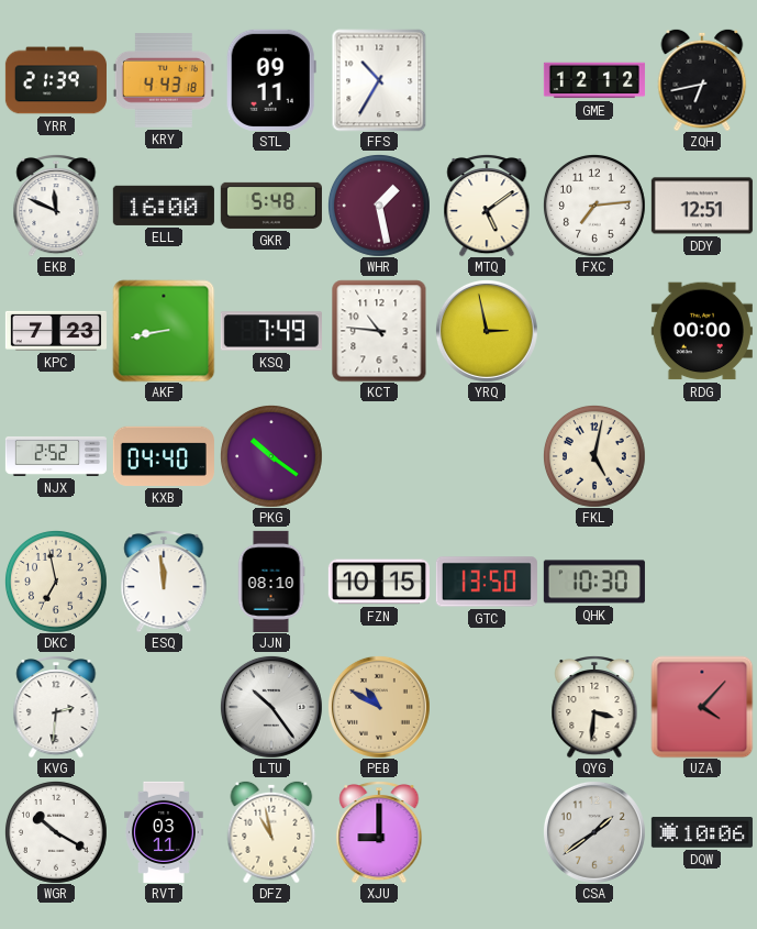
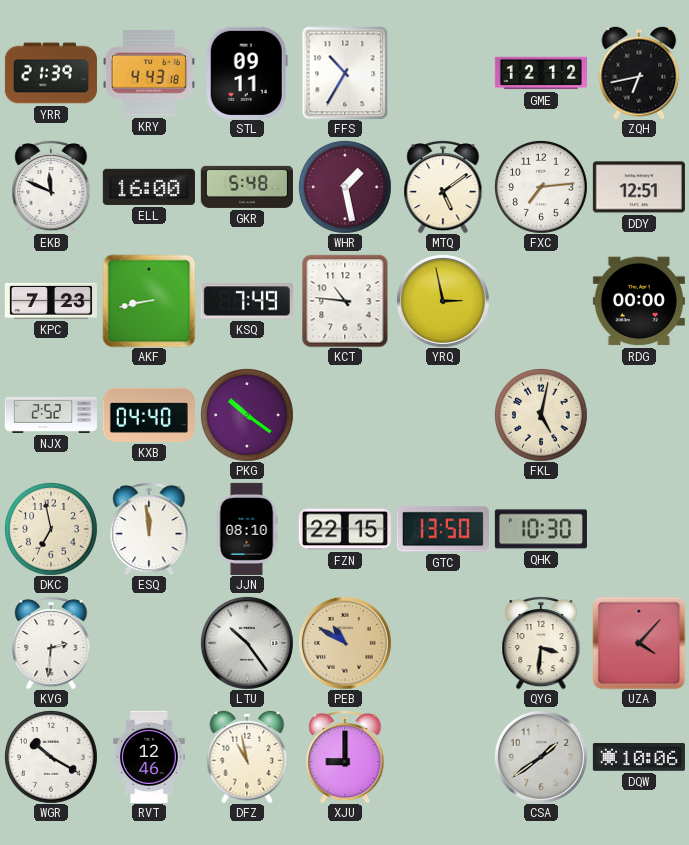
FZN: 10:15 -> 22:15
RVT: 03:11 -> 12:46
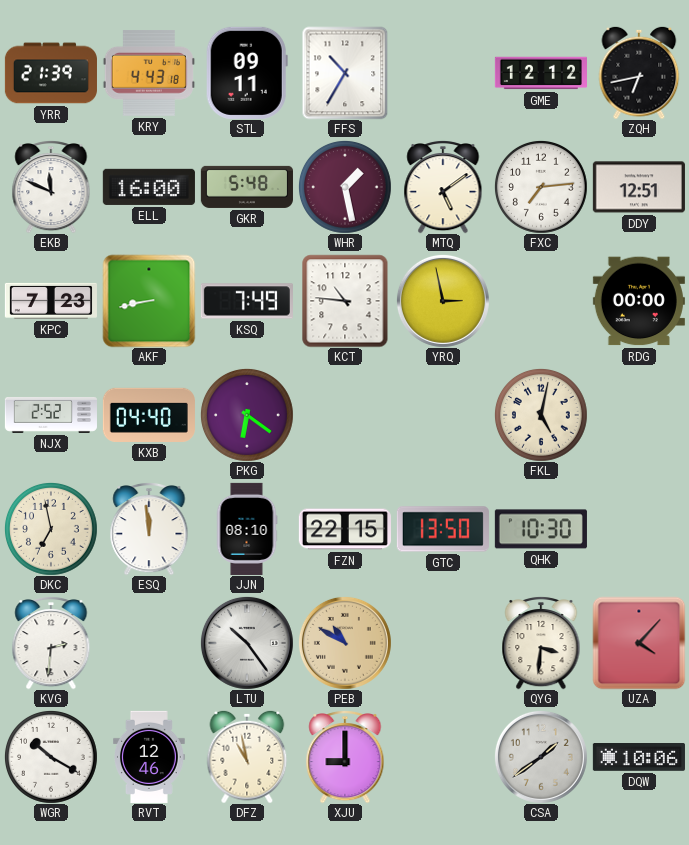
PKG: 10:21 -> 6:21
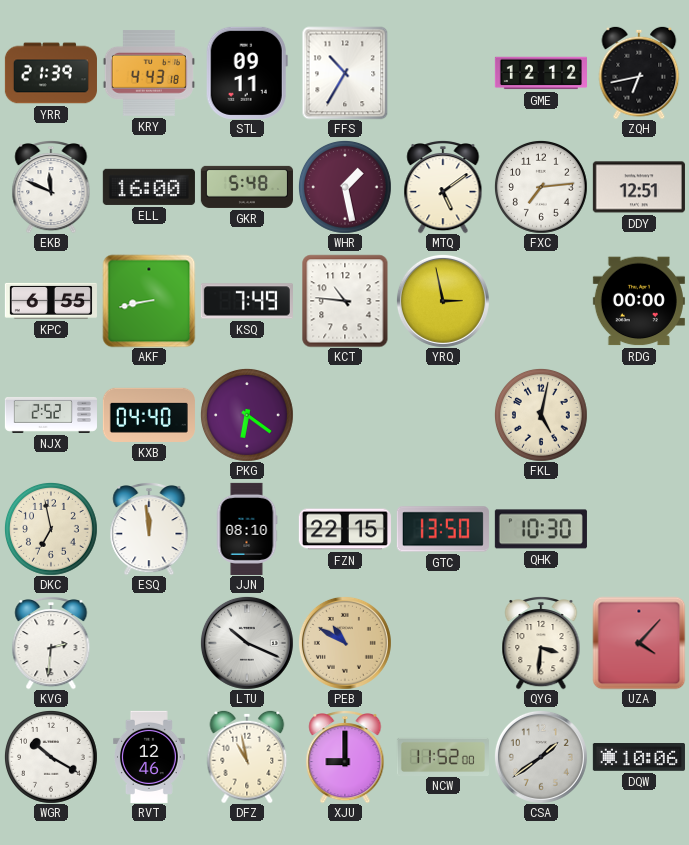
KPC: 7:23 -> 6:55
LTU: 10:24 -> 10:19
NCW: none -> 11:52
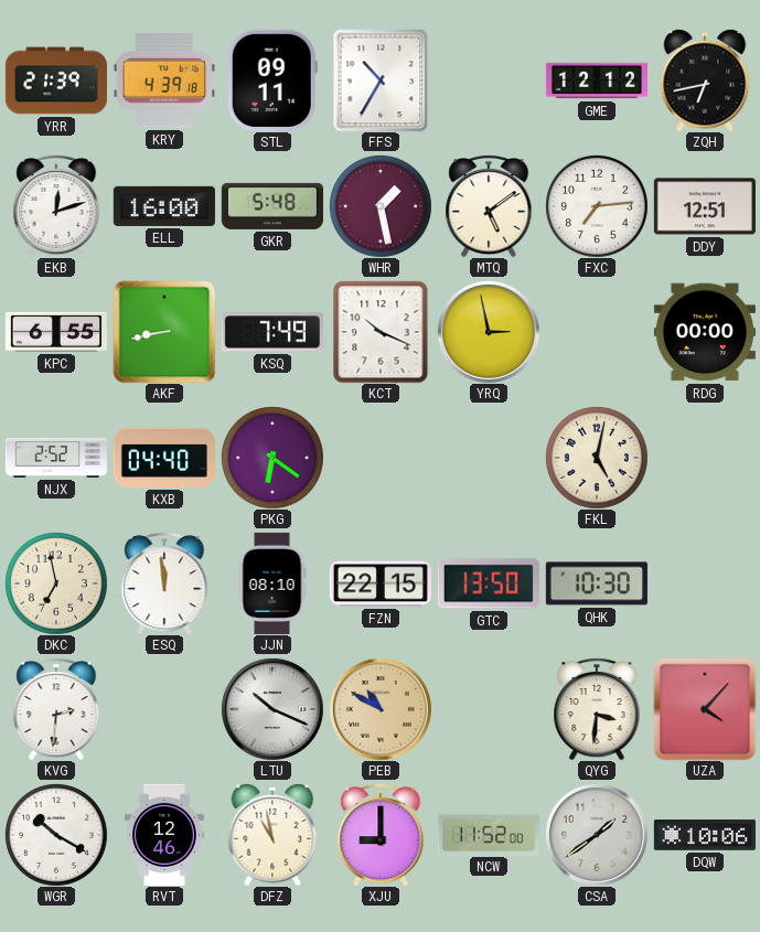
KRY: 4:43 -> 4:39
EKB: 11:49 -> 12:12
KCT: 10:46 -> 10:19
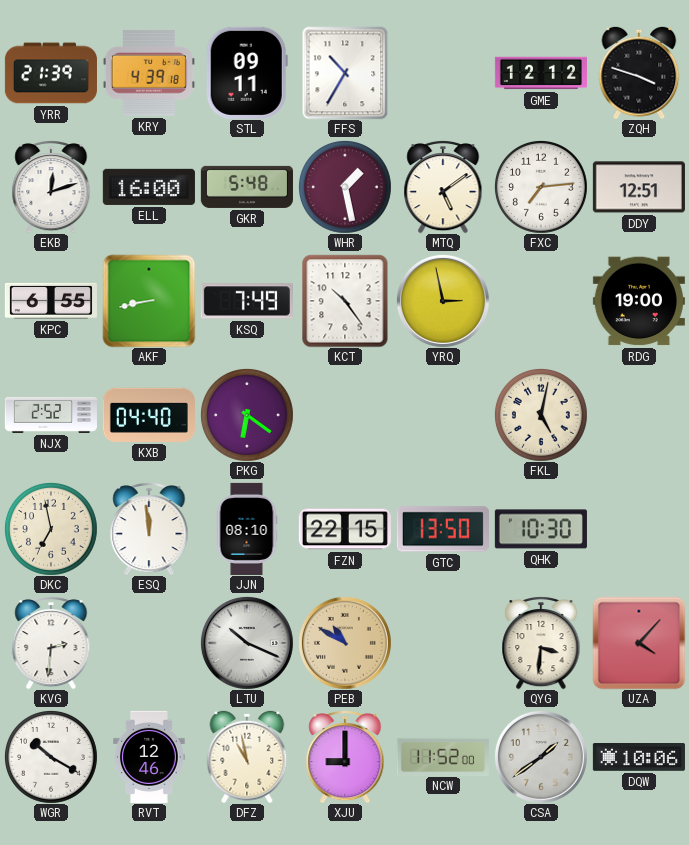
ZQH: 6:43 -> 3:48
KCT: 10:19 -> 10:24
RDG: 00:00 -> 19:00
